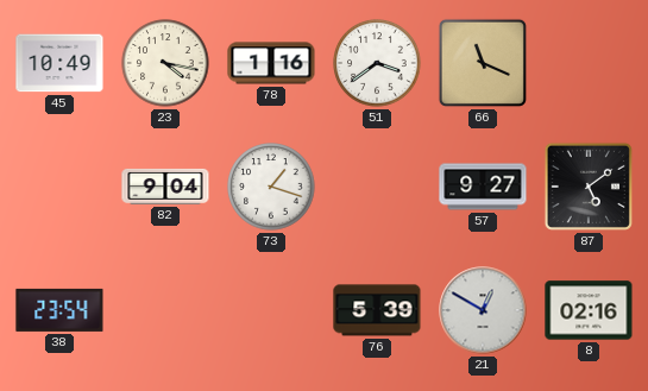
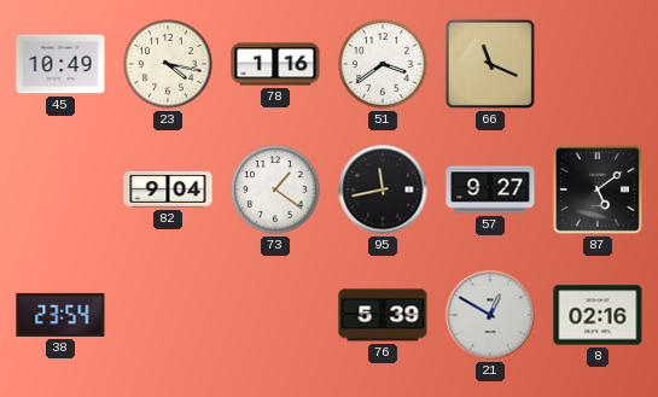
73: 1:18 -> 1:21
95: none -> 11:43
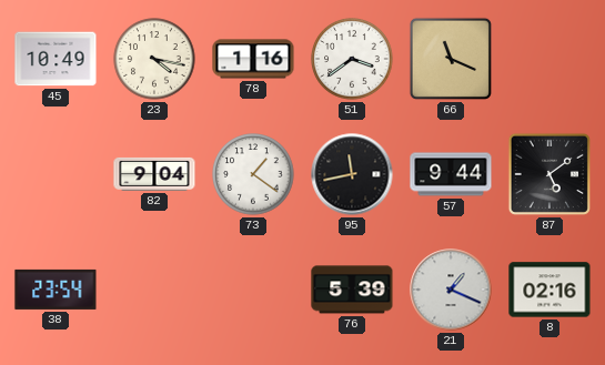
57: 9:27 -> 9:44
21: 12:50 -> 1:19
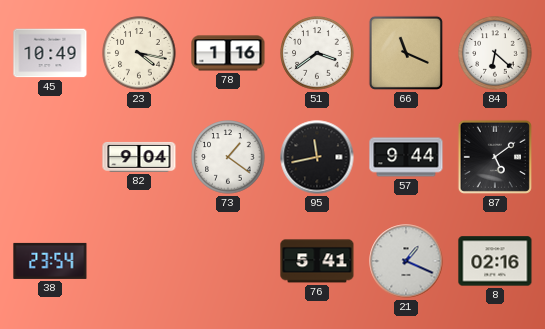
84: none -> 6:22
76: 5:39 -> 5:41
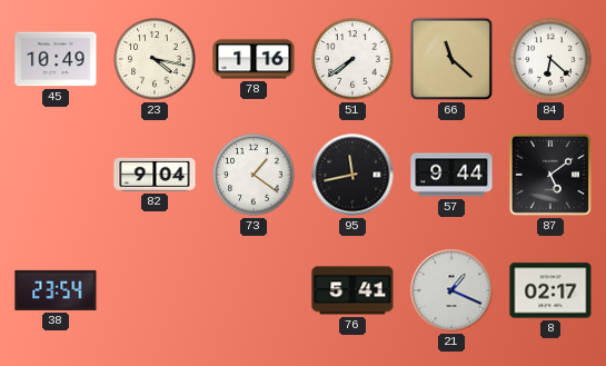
51: 3:39 -> 7:39
66: 11:19 -> 11:22
8: 02:16 -> 02:17
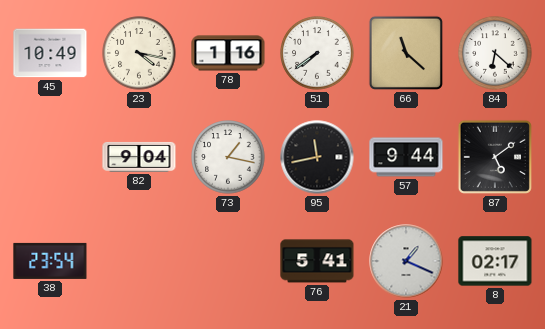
73: 1:21 -> 1:17
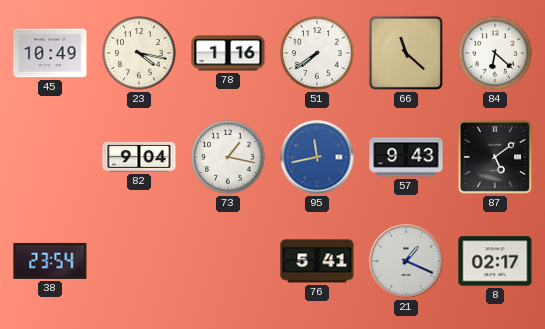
95 dial: black -> blue
57: 9:44 -> 9:43
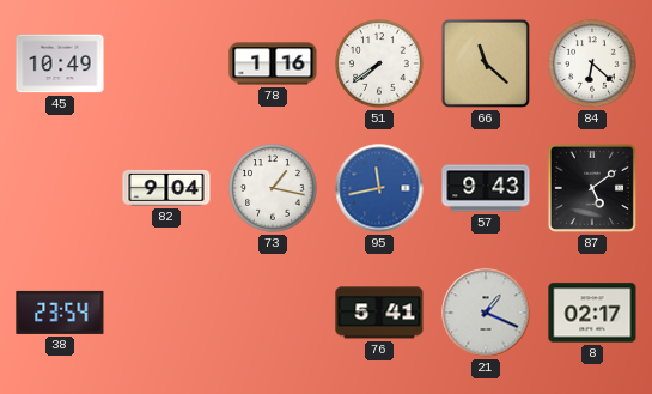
23: 4:17 -> none
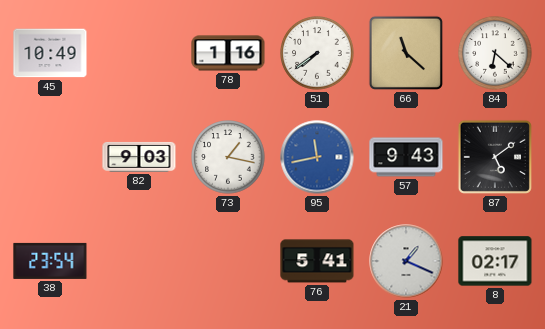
82: 9:04 -> 9:03
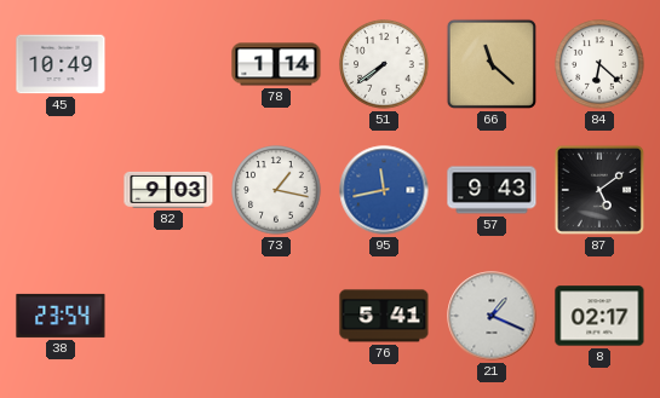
78: 1:16 -> 1:14
